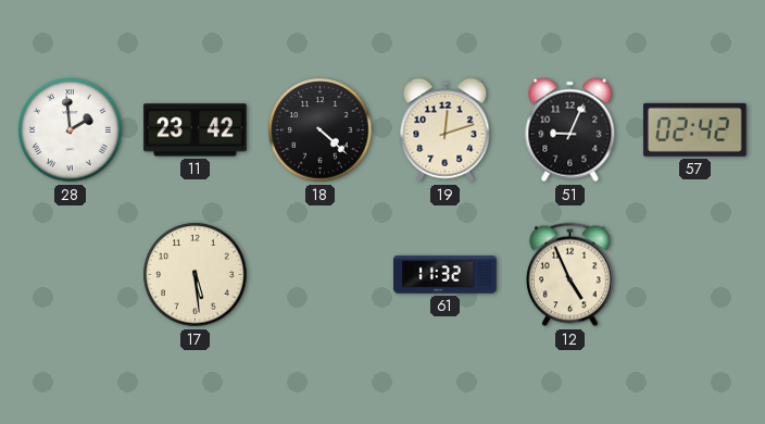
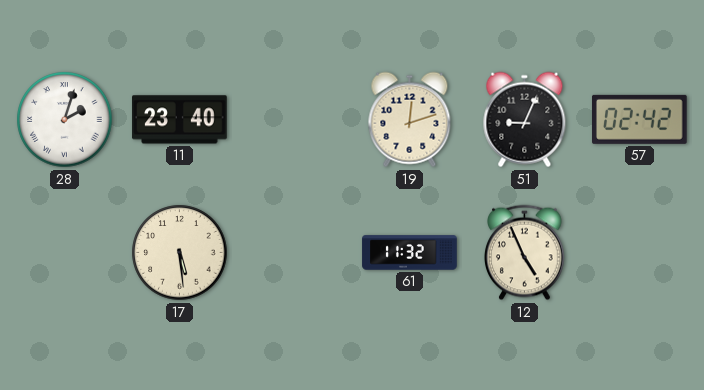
28: 1:59 -> 2:03
11: 23:42 -> 23:40
18: 4:22 -> none
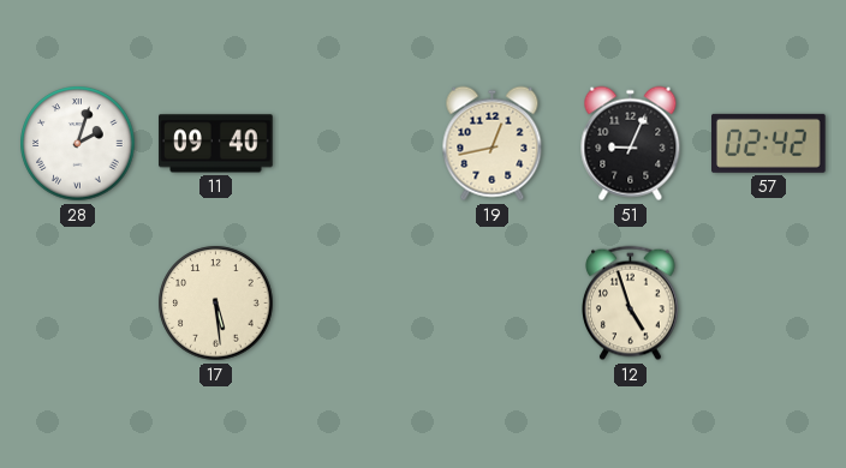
11: 23:40 -> 09:40
19: 12:12 -> 12:43
61: 11:32 -> none
12: 4:56 -> 4:57
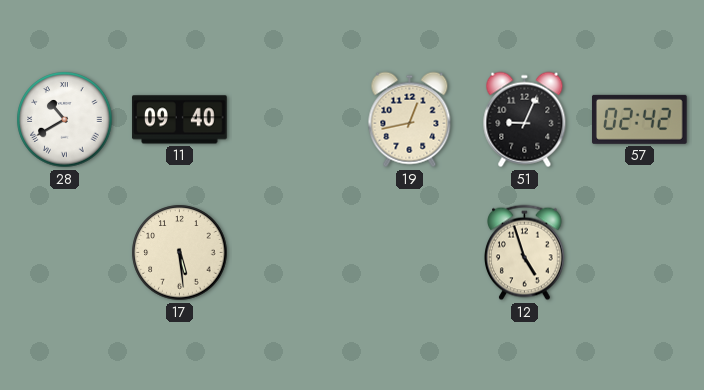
28: 2:03 -> 10:40
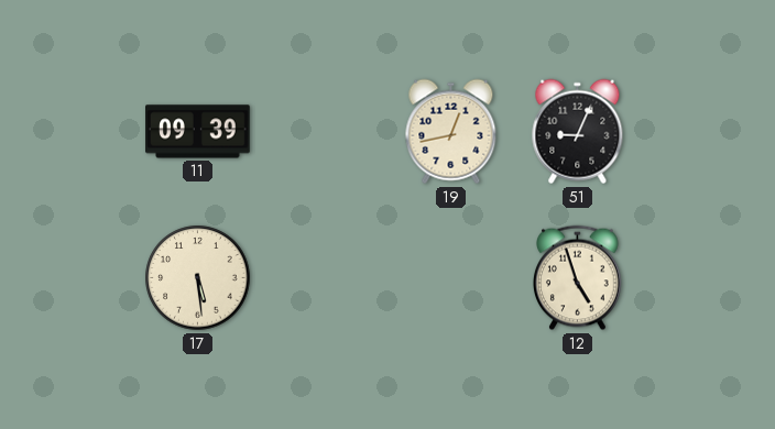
28: 10:40 -> none
11: 09:40 -> 09:39
57: 02:42 -> none
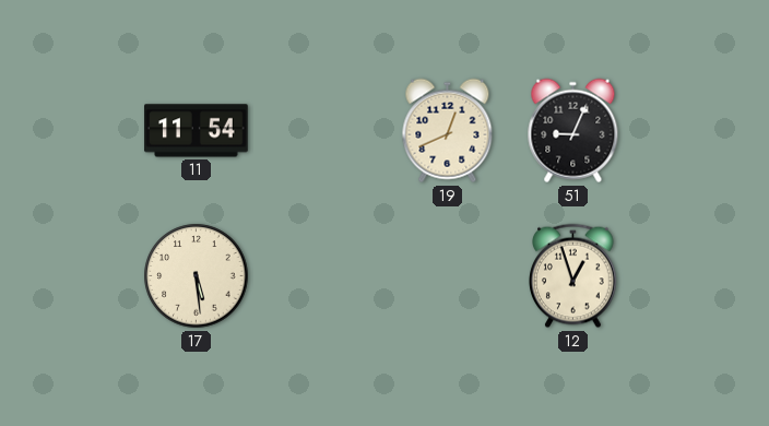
11: 09:39 -> 11:54
19: 12:43 -> 12:41
12: 4:57 -> 12:57
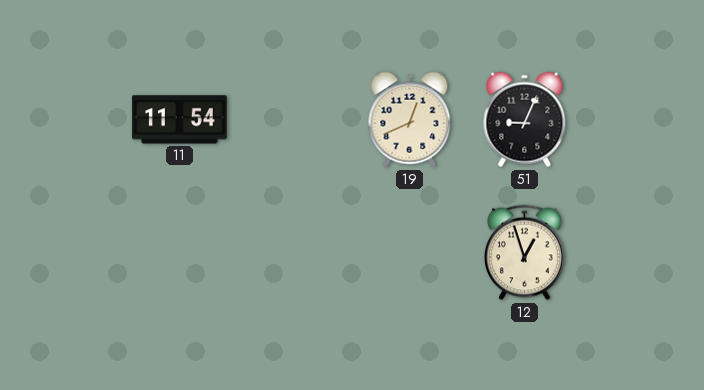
17: 5:29 -> none
